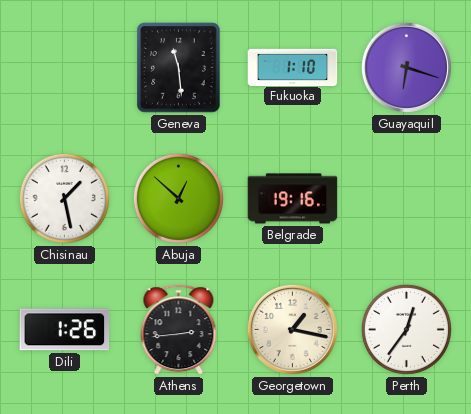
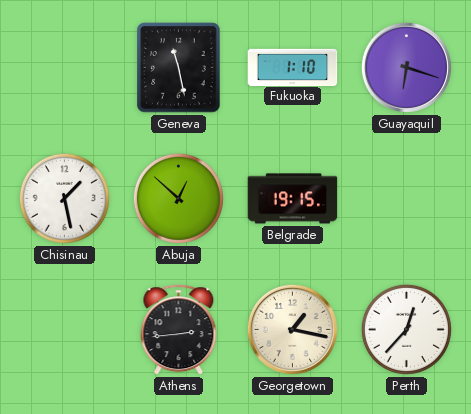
Geneva: 11:29 -> 11:28
Belgrade: 19:16 -> 19:15
Dili: 1:26 -> none
Perth: 12:36 -> 12:37
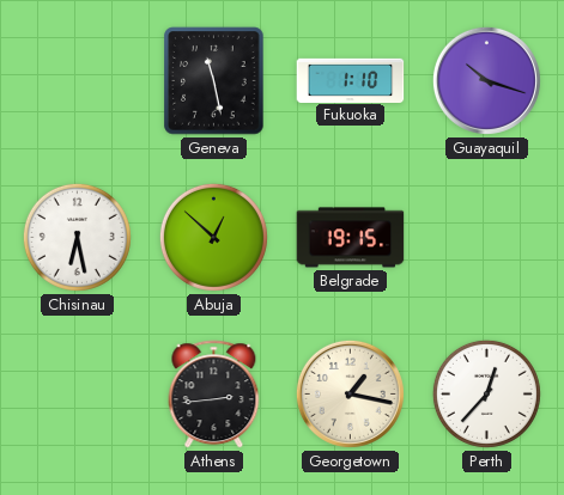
Guayaquil: 6:18 -> 10:18
Chisinau: 1:28 -> 6:28
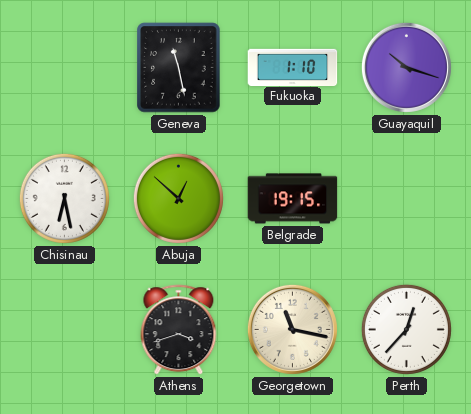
Athens: 2:44 -> 3:42
Georgetown: 1:17 -> 11:17
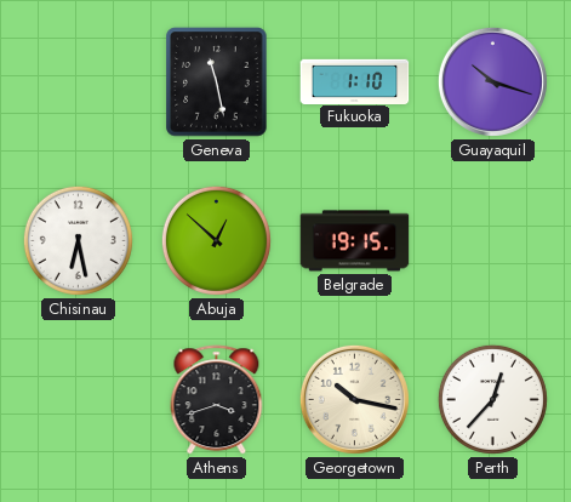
Georgetown: 11:17 -> 10:17
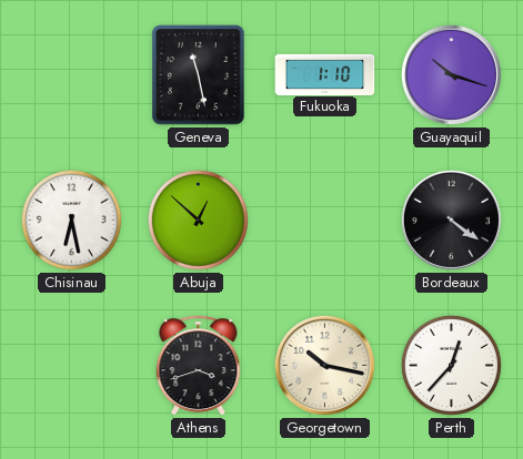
Belgrade: 19:15 -> none
Bordeaux: none -> 4:21
